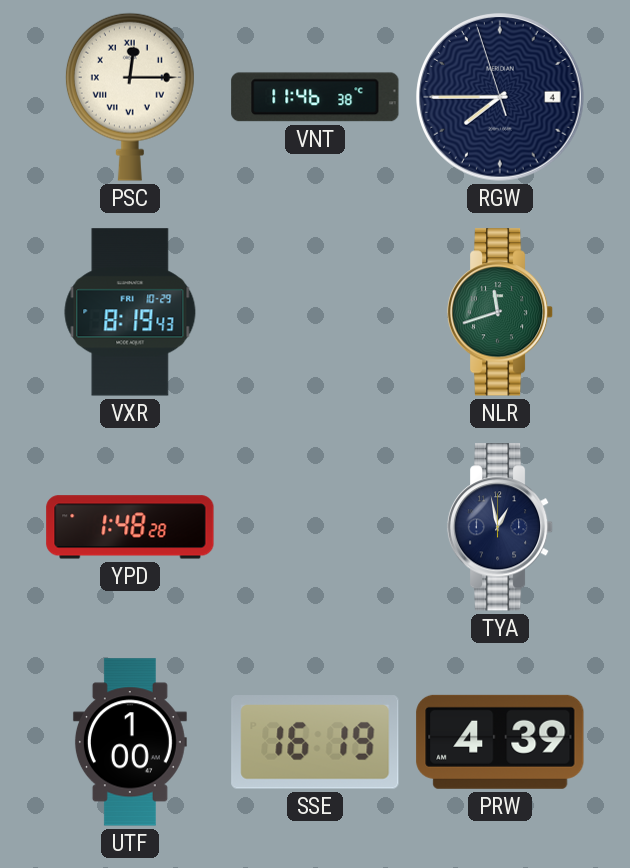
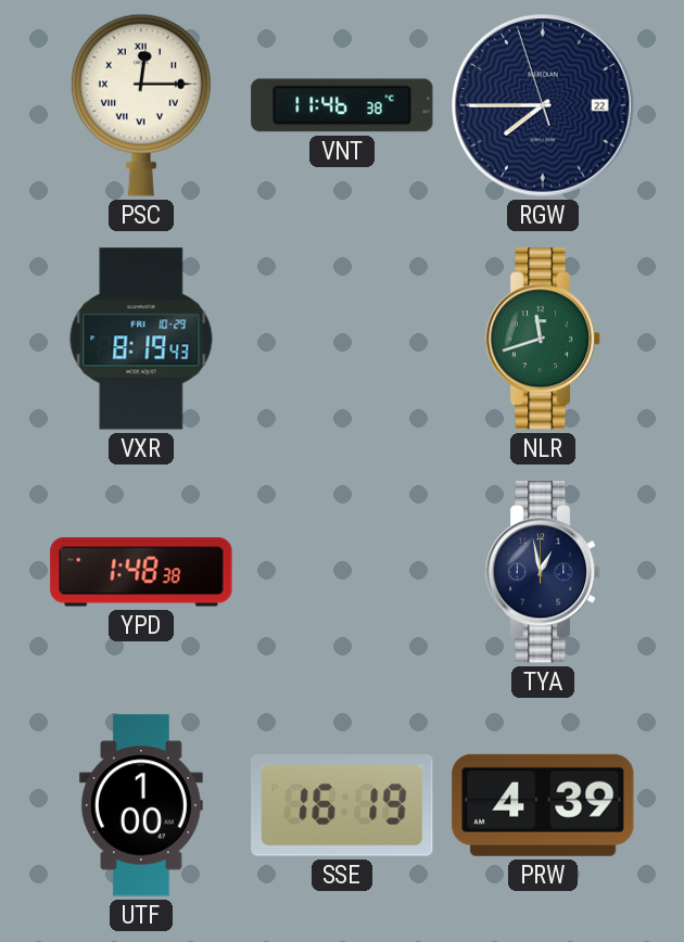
RGW date: 4 -> 22
YPD: 1:48:28 -> 1:48:38
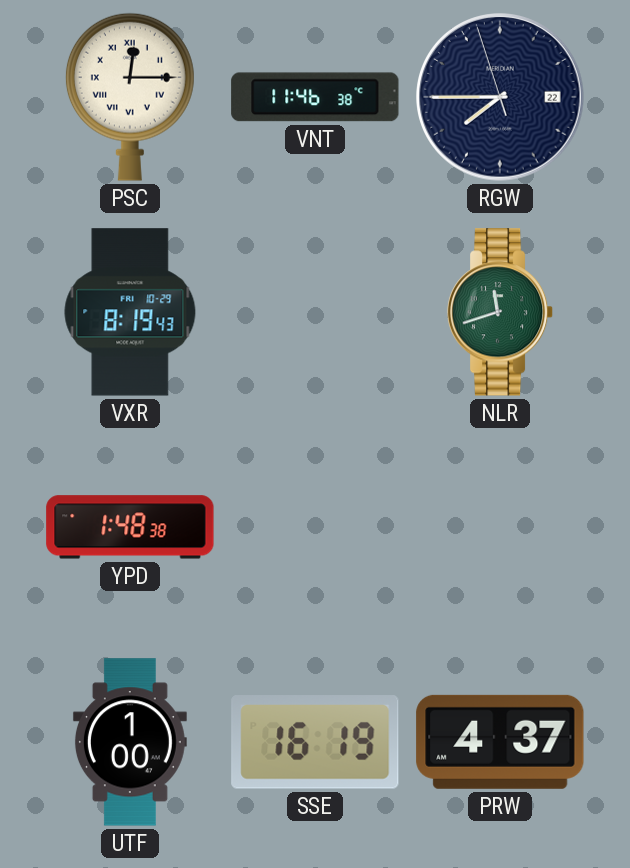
TYA: 12:58 -> none
PRW: 4:39 -> 4:37
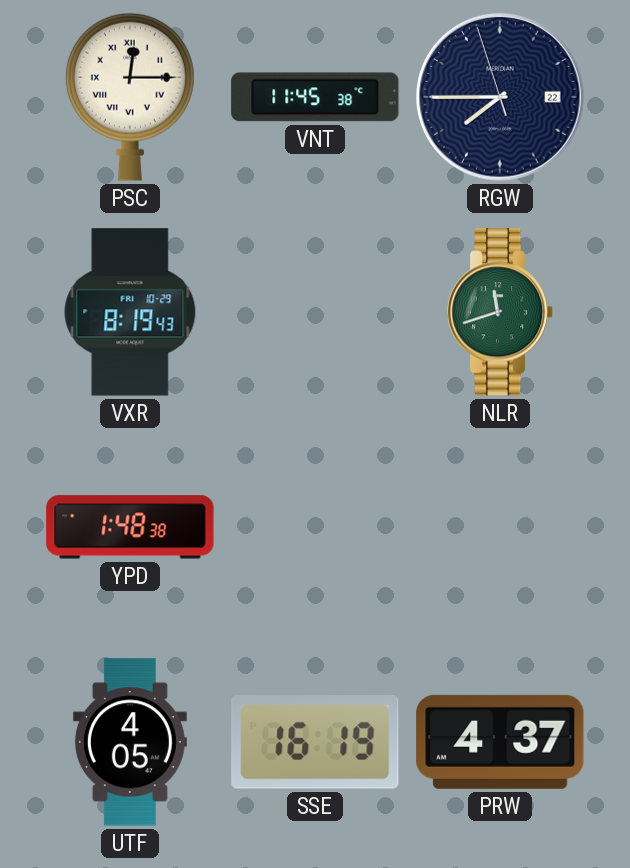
VNT: 11:46 -> 11:45
UTF: 1:00 -> 4:05
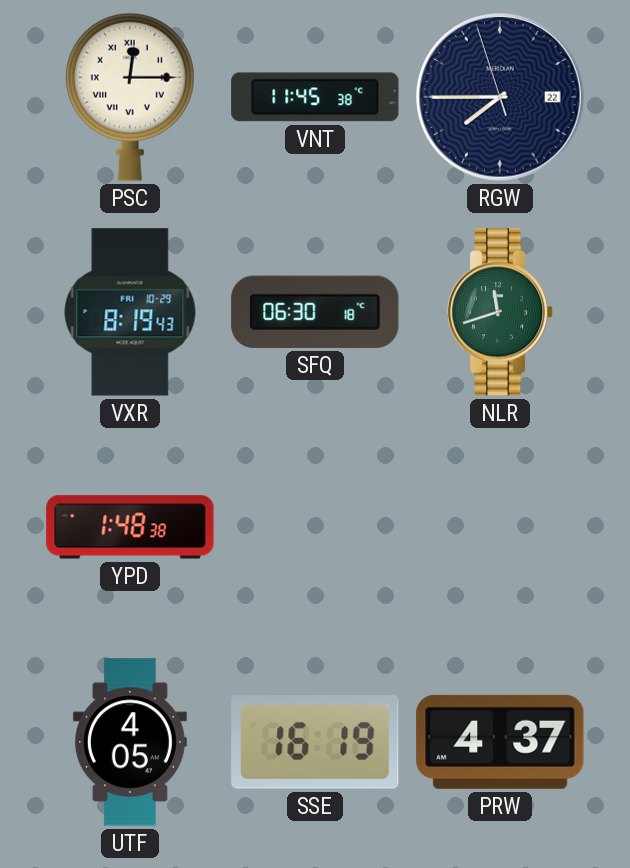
SFQ: none -> 06:30
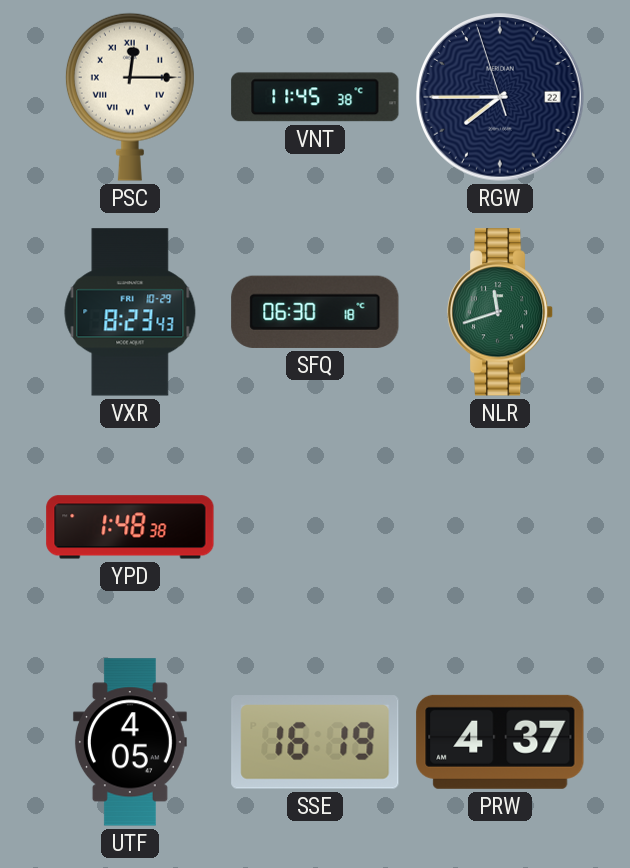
VXR: 8:19 -> 8:23
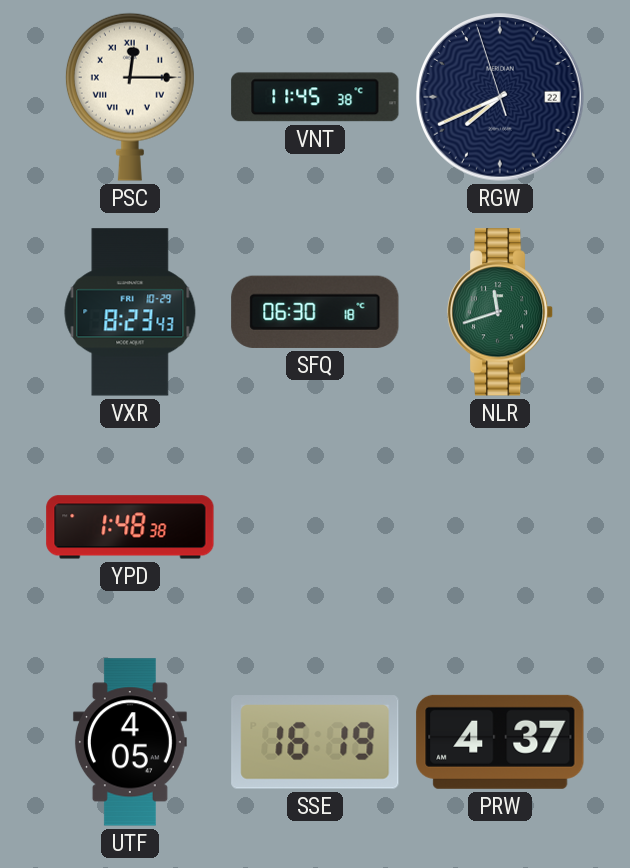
RGW: 7:44 -> 7:40
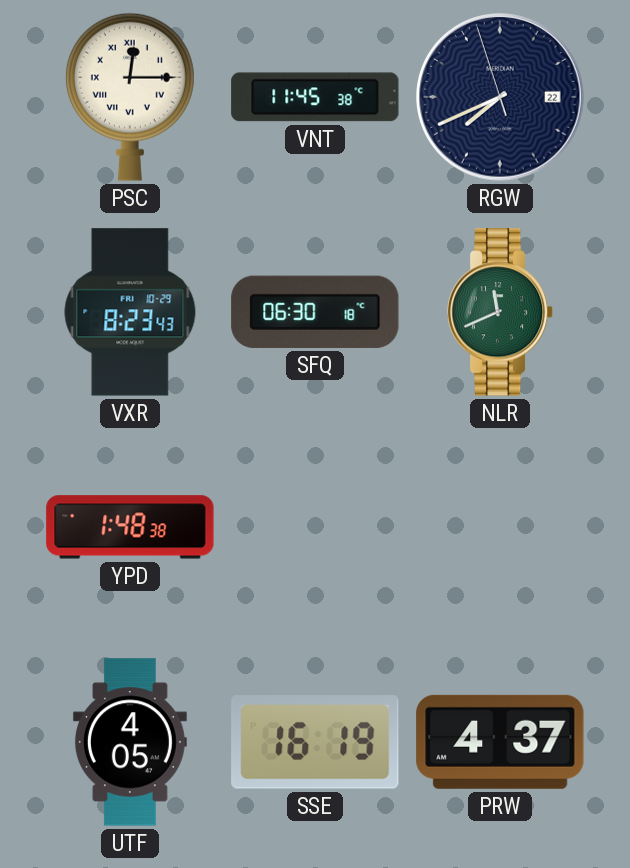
NLR: 11:42 -> 11:41
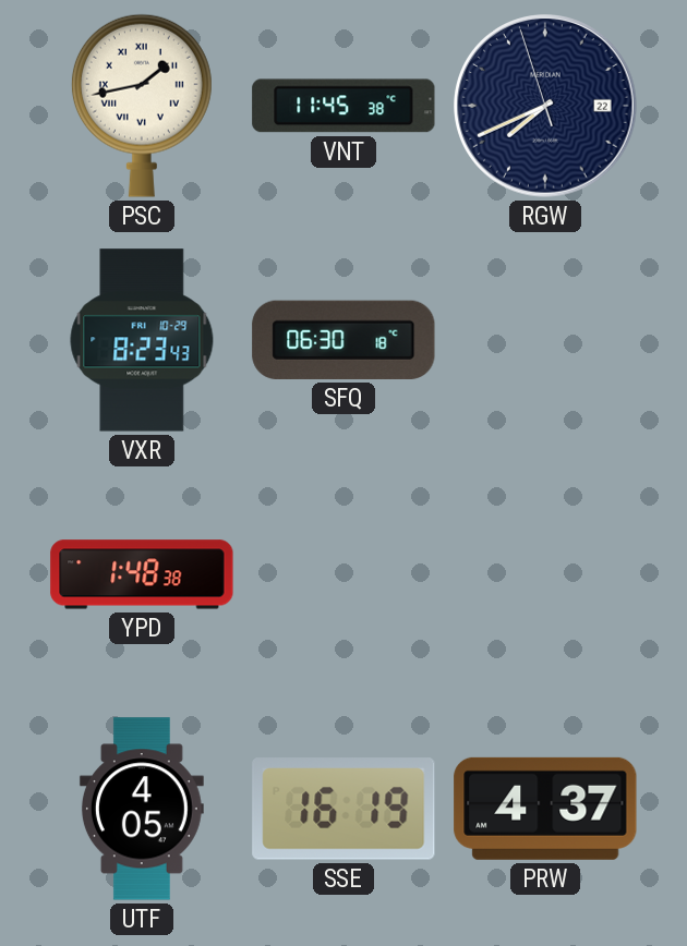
PSC: 12:15 -> 1:43
NLR: 11:41 -> none
